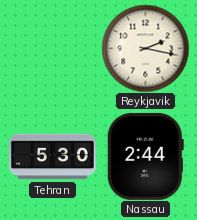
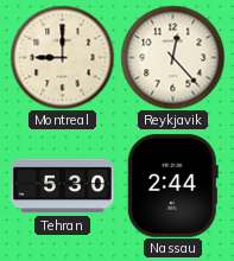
Montreal: none -> 9:00
Reykjavik: 2:17 -> 12:23
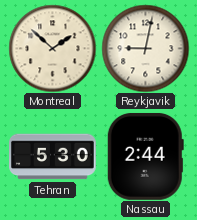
Montreal: 9:00 -> 1:52
Reykjavik: 12:23 -> 9:02
